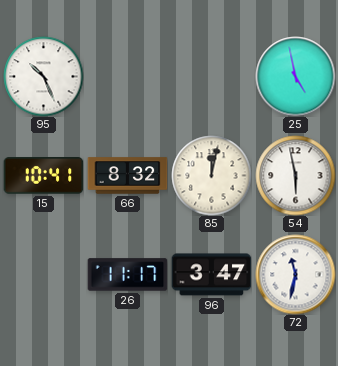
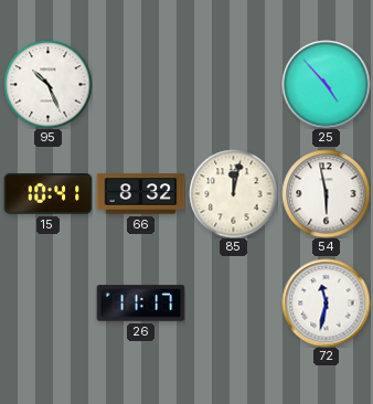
25: 4:58 -> 4:53
96: 3:47 -> none
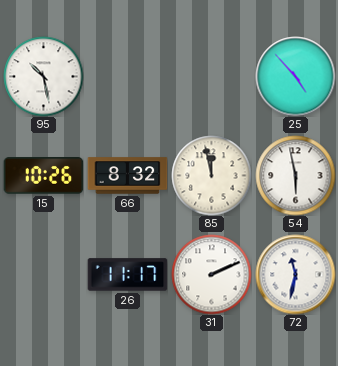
95: 10:26 -> 10:28
15: 10:41 -> 10:26
85: 12:02 -> 11:58
31: none -> 2:11
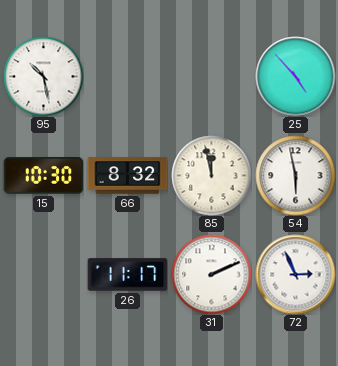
15: 10:26 -> 10:30
72: 11:32 -> 2:56
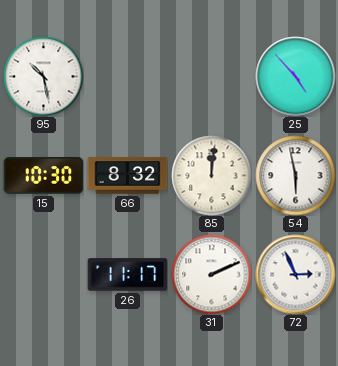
85: 11:58 -> 12:01
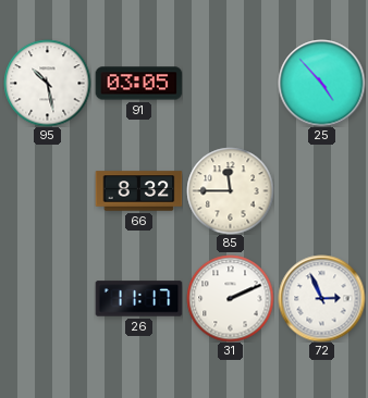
91: none -> 03:05
15: 10:30 -> none
85: 12:01 -> 11:45
54: 5:58 -> none
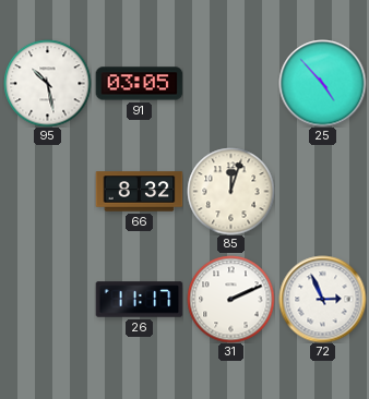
85: 11:45 -> 12:03
